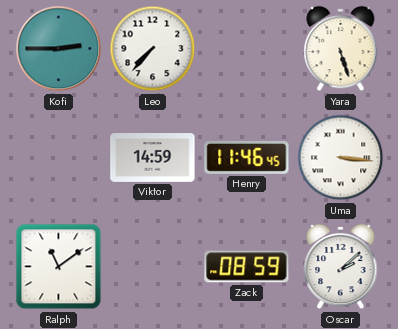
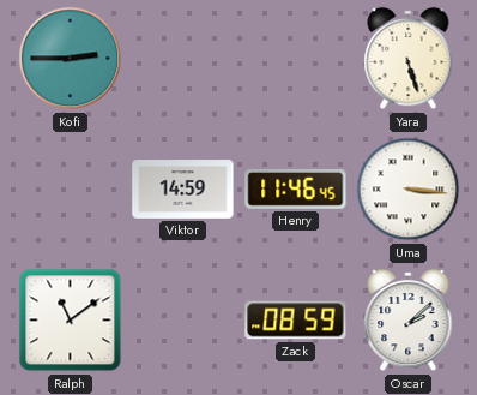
Leo: 7:37 -> none
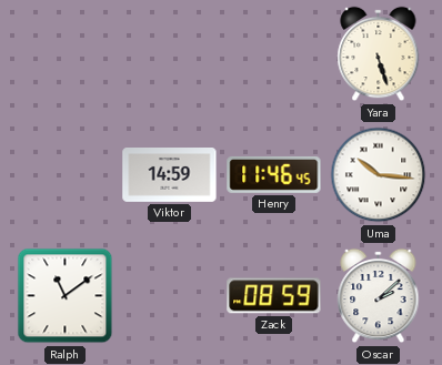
Kofi: 2:45 -> none
Uma: 3:16 -> 10:16
